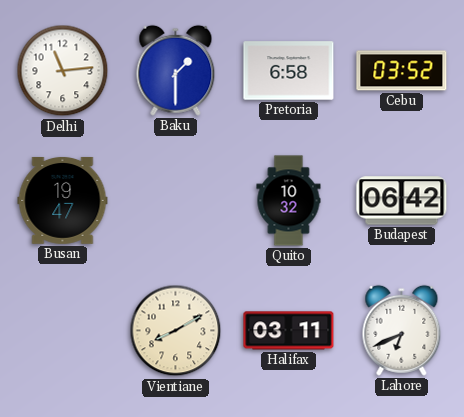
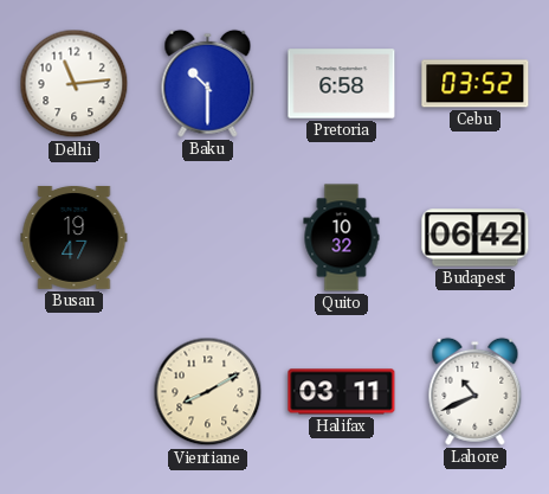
Baku: 1:30 -> 10:30
Lahore: 6:41 -> 10:41
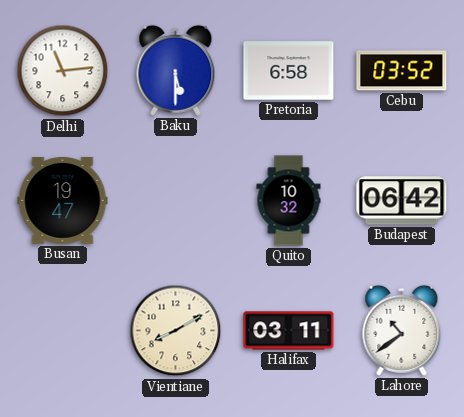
Baku: 10:30 -> 5:30
Lahore: 10:41 -> 10:39
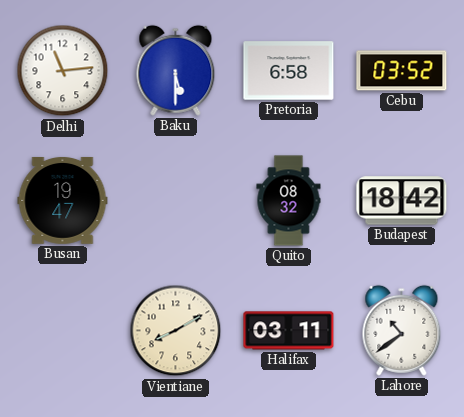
Quito: 10:32 -> 08:32
Budapest: 06:42 -> 18:42
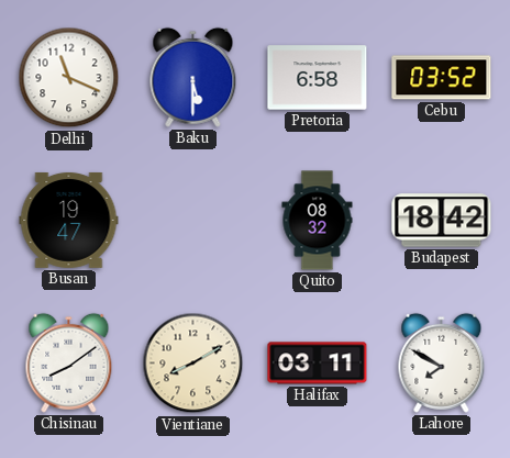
Delhi: 11:14 -> 11:19
Chisinau: none -> 8:09
Lahore: 10:39 -> 7:50
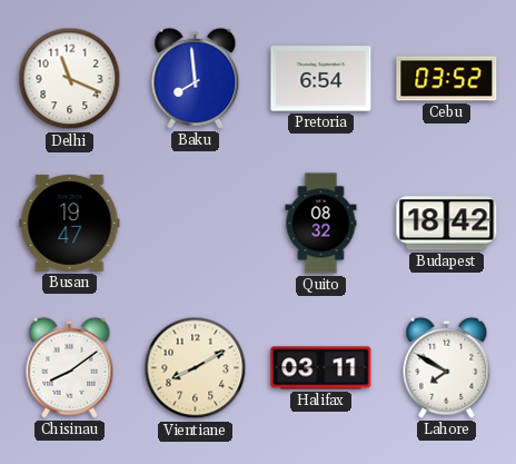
Baku: 5:30 -> 7:59
Pretoria: 6:58 -> 6:54
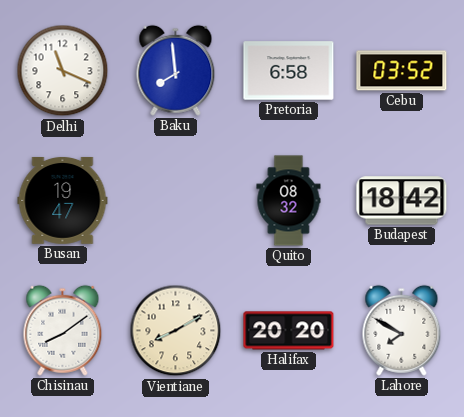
Pretoria: 6:54 -> 6:58
Halifax: 03:11 -> 20:20
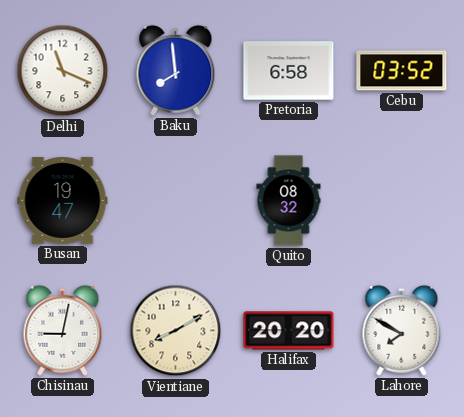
Budapest: 18:42 -> none
Chisinau: 8:09 -> 9:02
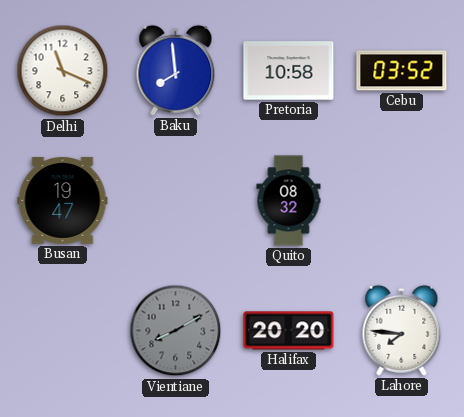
Pretoria: 6:58 -> 10:58
Chisinau: 9:02 -> none
Vientiane dial: cream -> grey
Lahore: 7:50 -> 7:46
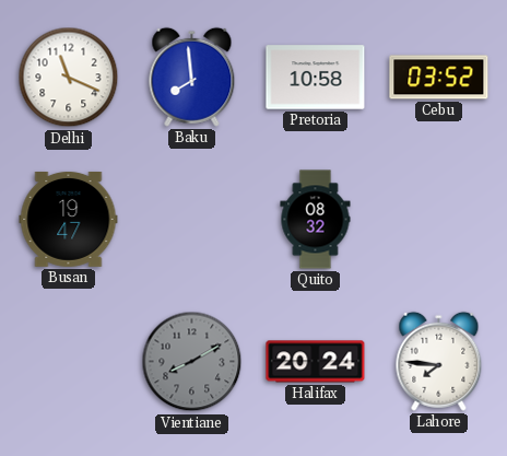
Halifax: 20:20 -> 20:24
